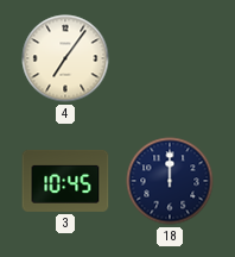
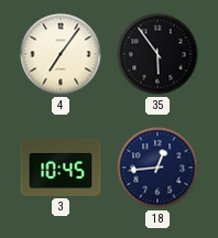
35: none -> 5:54
18: 12:00 -> 12:44
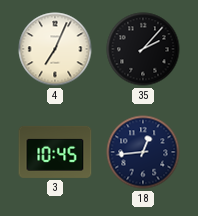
4: 7:06 -> 7:04
35: 5:54 -> 2:07
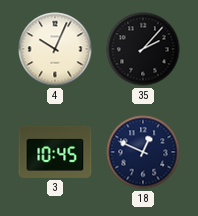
4: 7:04 -> 10:04
18: 12:44 -> 12:49
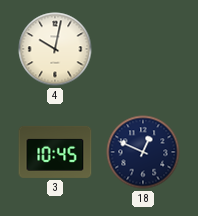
4: 10:04 -> 10:02
35: 2:07 -> none
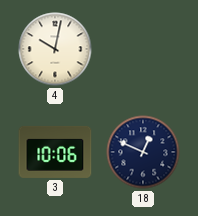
3: 10:45 -> 10:06
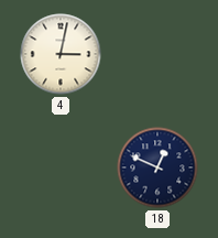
4: 10:02 -> 3:02
3: 10:06 -> none
